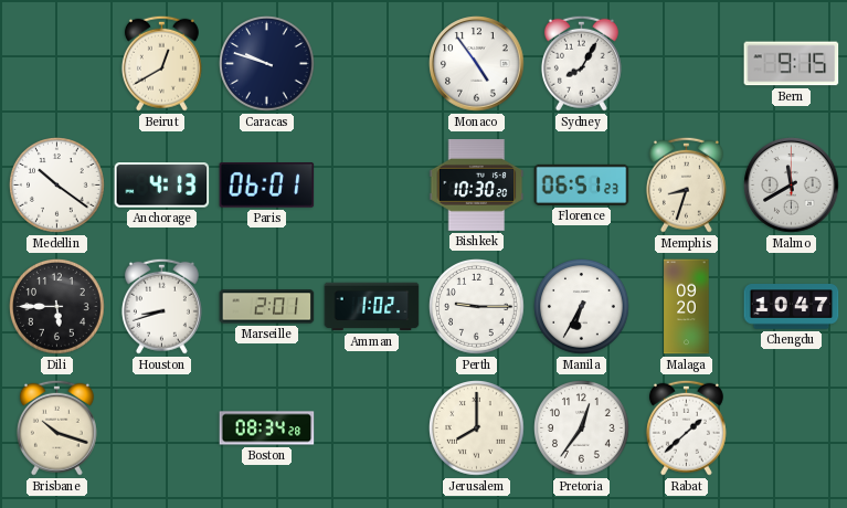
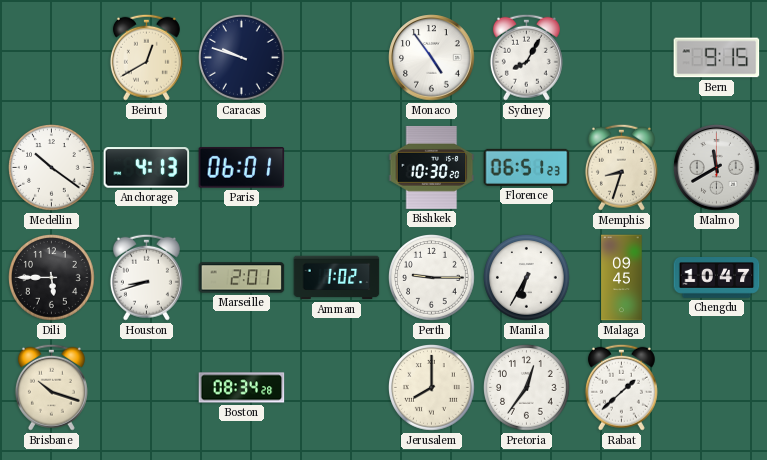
Malaga: 09:20 -> 09:45
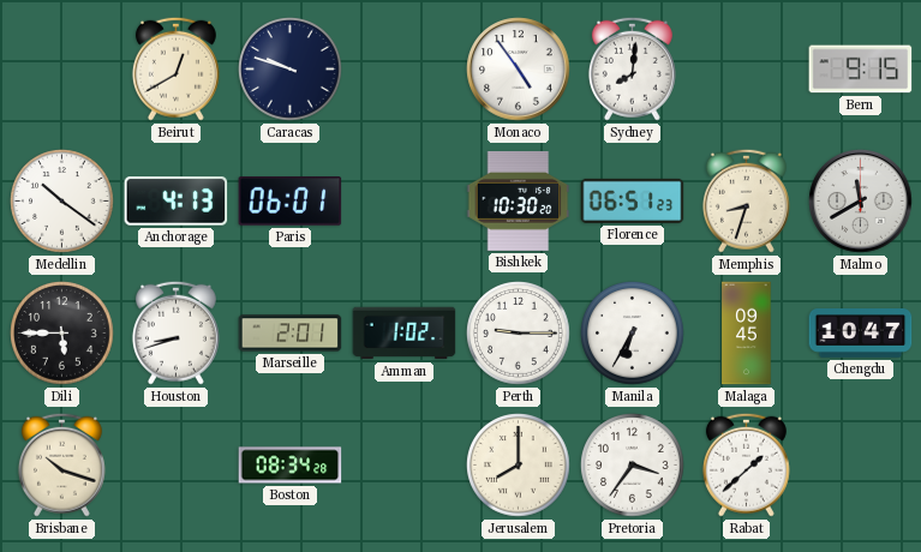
Sydney: 8:05 -> 8:01
Pretoria: 12:36 -> 3:36
